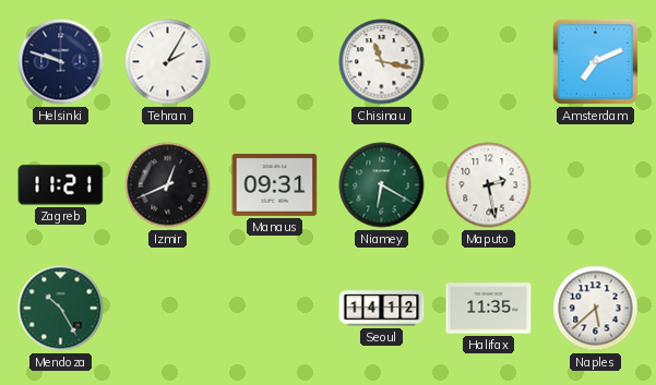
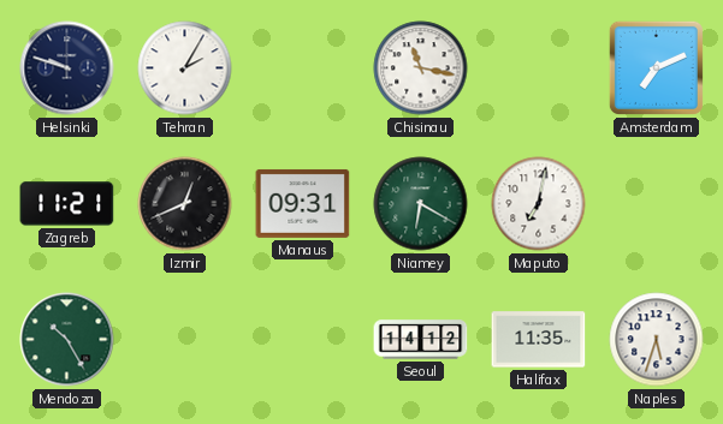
Maputo: 2:28 -> 7:02
Naples: 5:38 -> 5:33
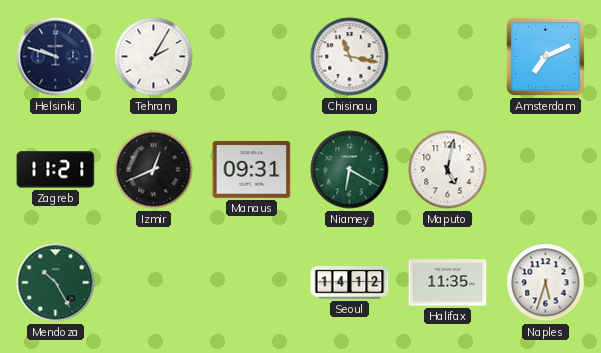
Maputo: 7:02 -> 5:02
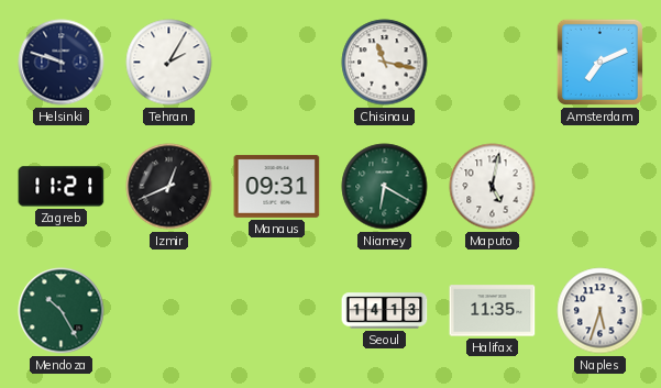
Seoul: 14:12 -> 14:13
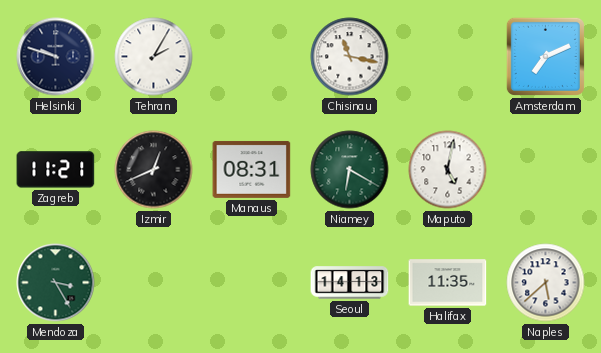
Manaus: 09:31 -> 08:31
Mendoza: 10:25 -> 3:25
Naples: 5:33 -> 5:38
